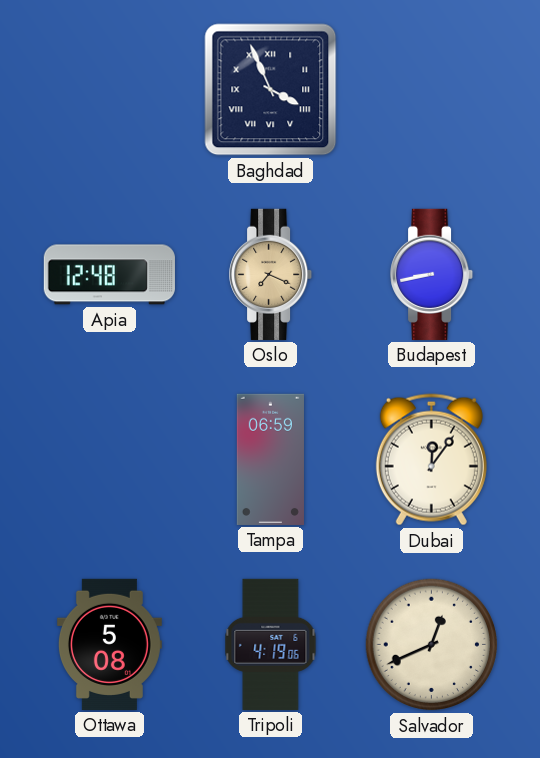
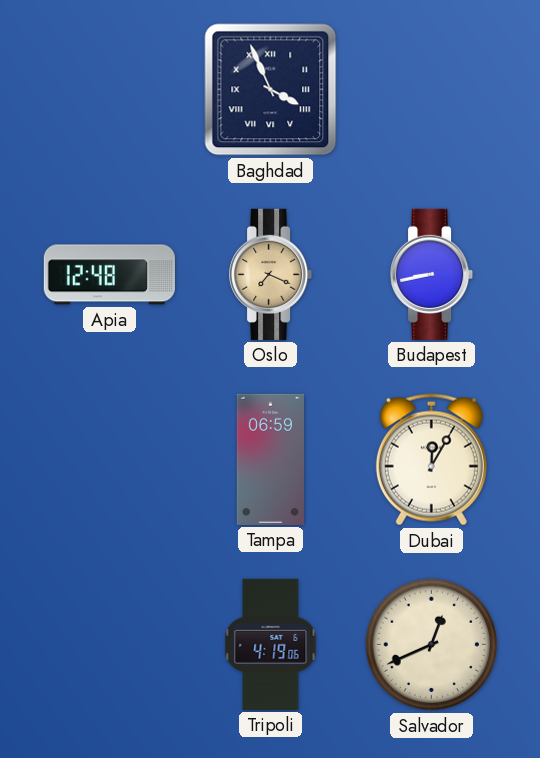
Dubai: 12:06 -> 12:05
Ottawa: 5:08 -> none
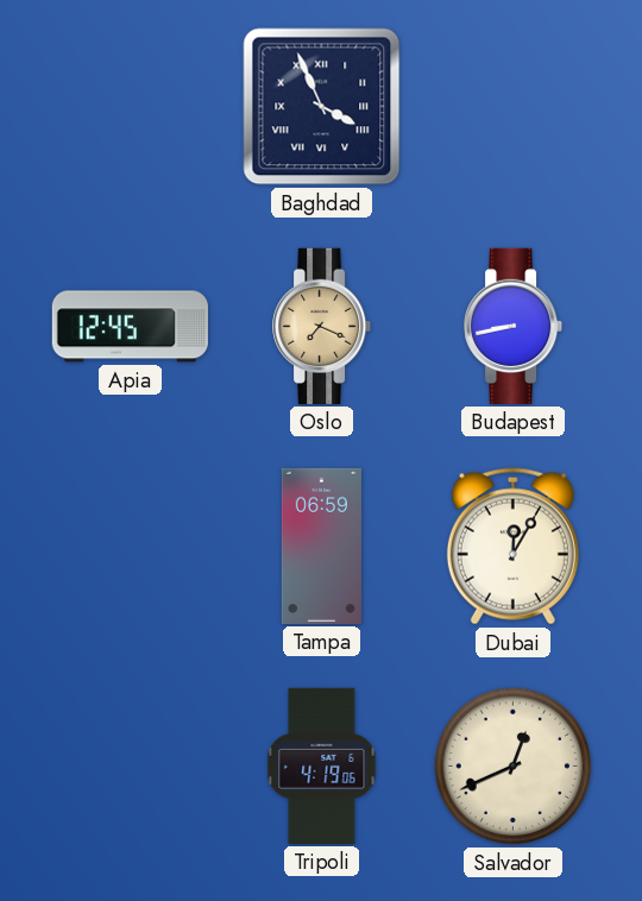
Apia: 12:48 -> 12:45
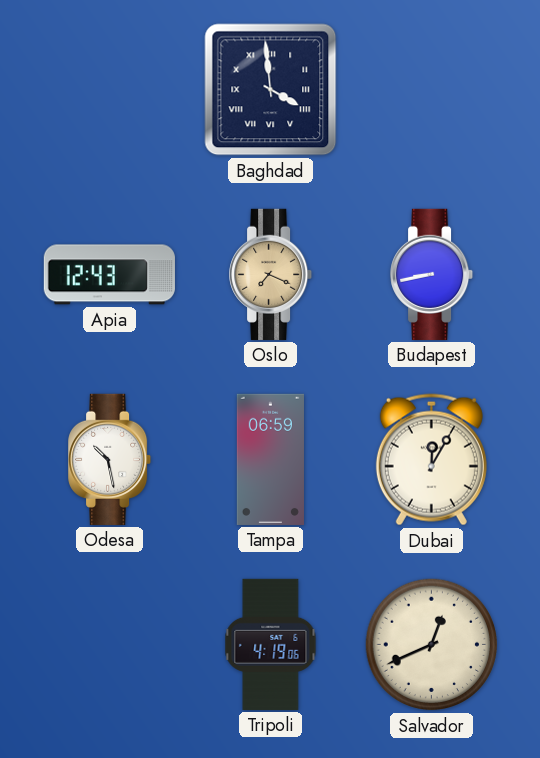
Baghdad: 3:56 -> 3:59
Apia: 12:45 -> 12:43
Odesa: none -> 10:28
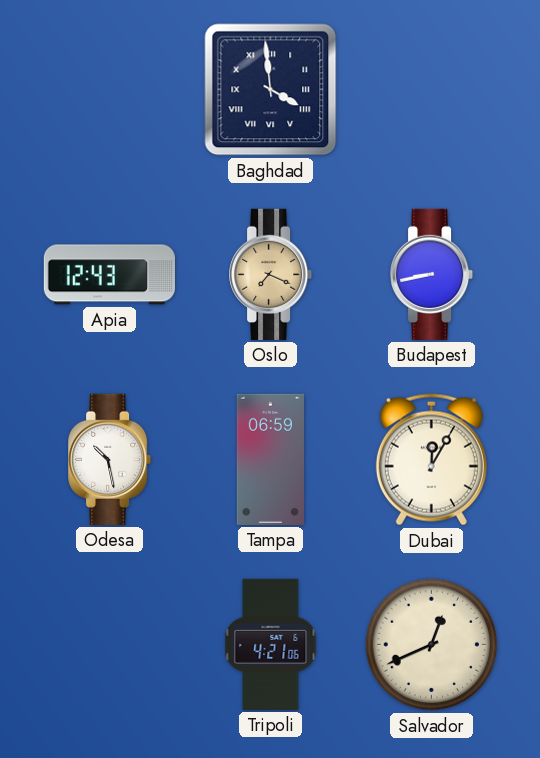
Tripoli: 4:19 -> 4:21
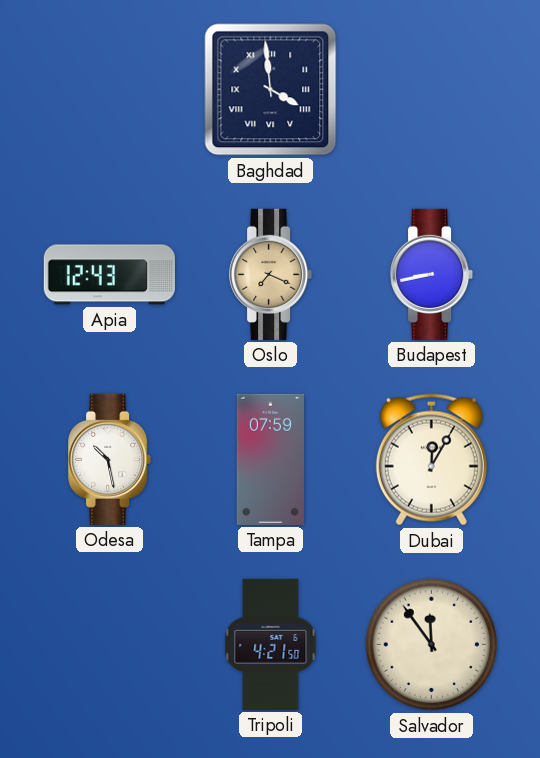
Tampa: 06:59 -> 07:59
Tripoli: 4:21:06 -> 4:21:50
Salvador: 12:41 -> 11:54
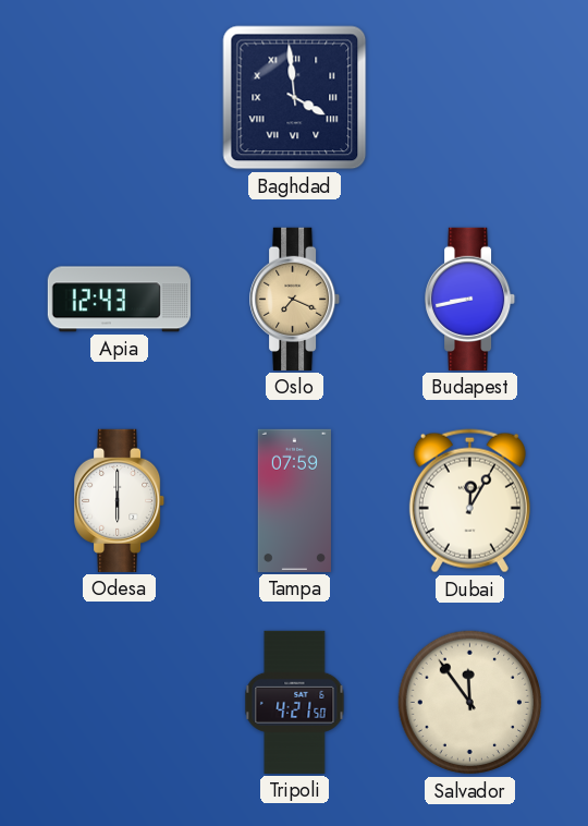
Odesa: 10:28 -> 6:00
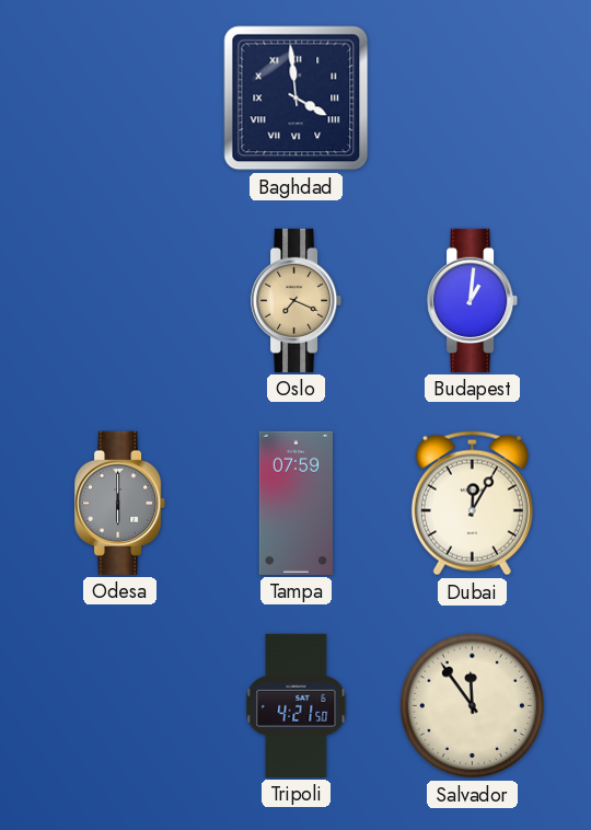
Apia: 12:43 -> none
Budapest: 8:43 -> 1:01
Odesa dial: white -> grey
